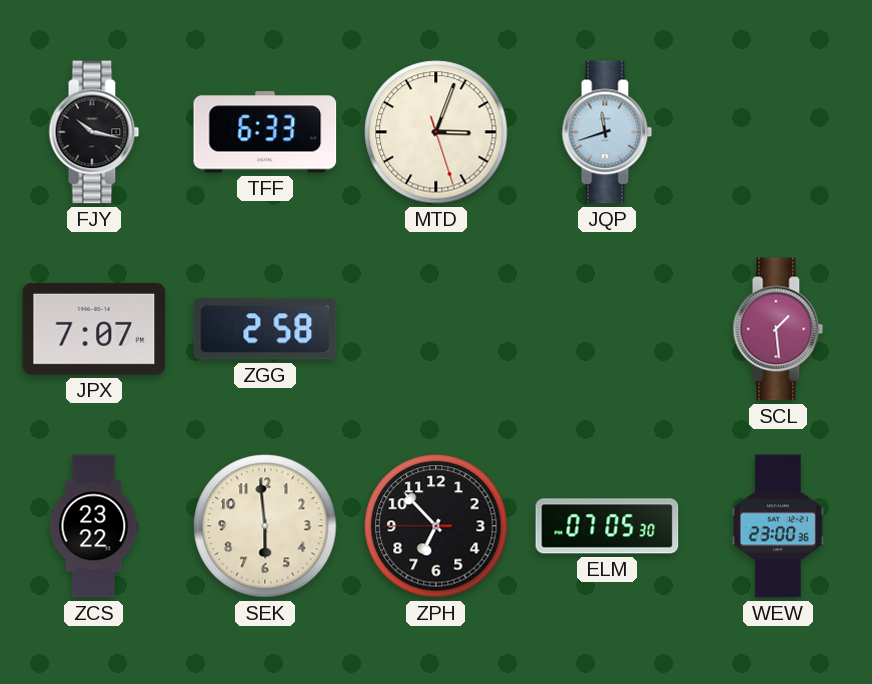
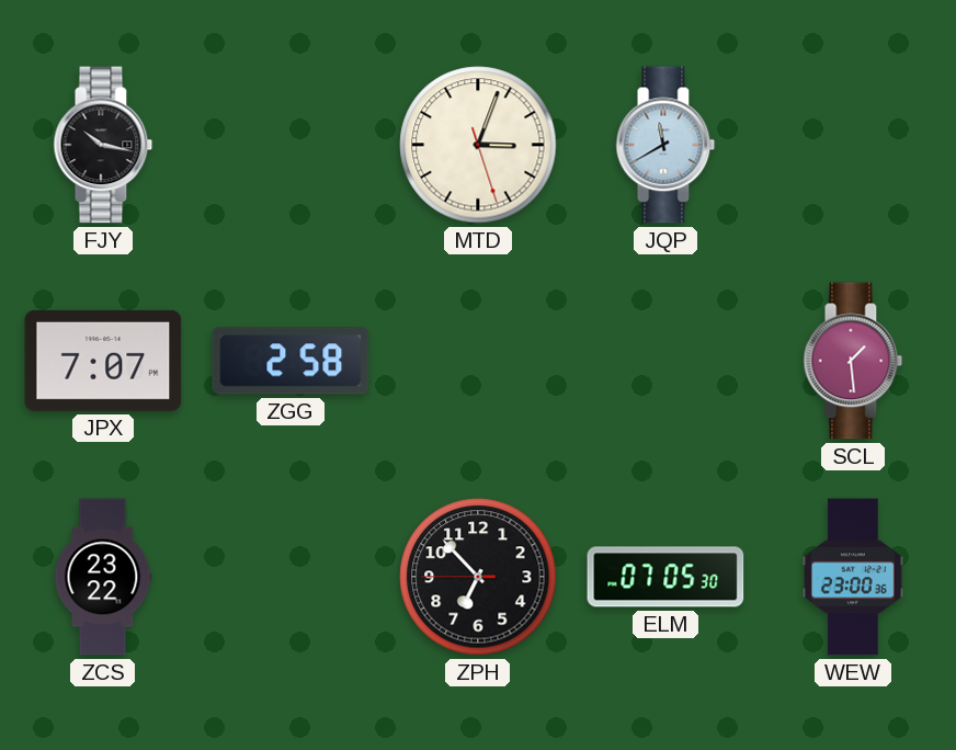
TFF: 6:33 -> none
JQP: 11:42 -> 11:40
SEK: 5:59 -> none
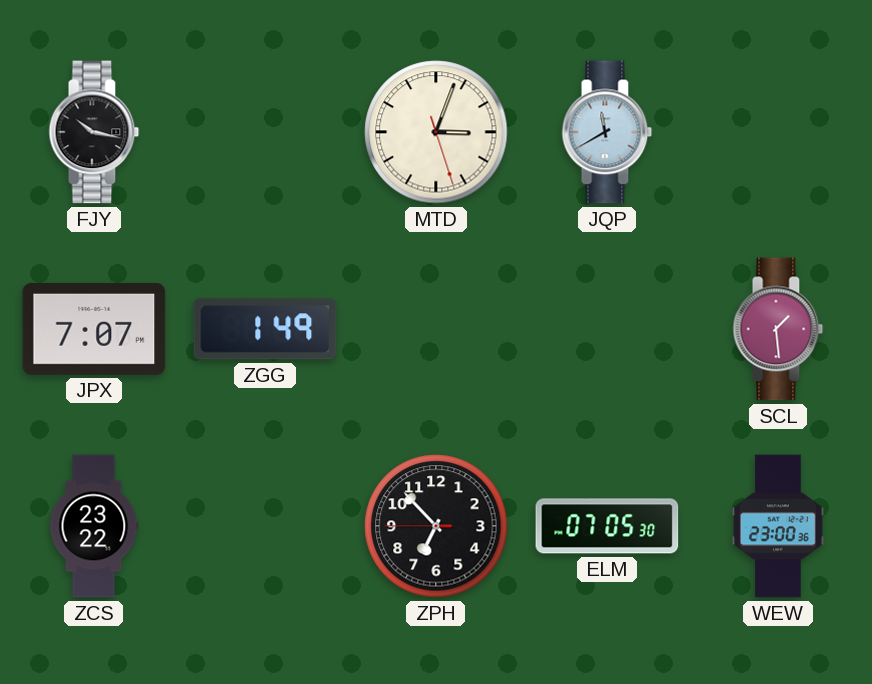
ZGG: 2:58 -> 1:49
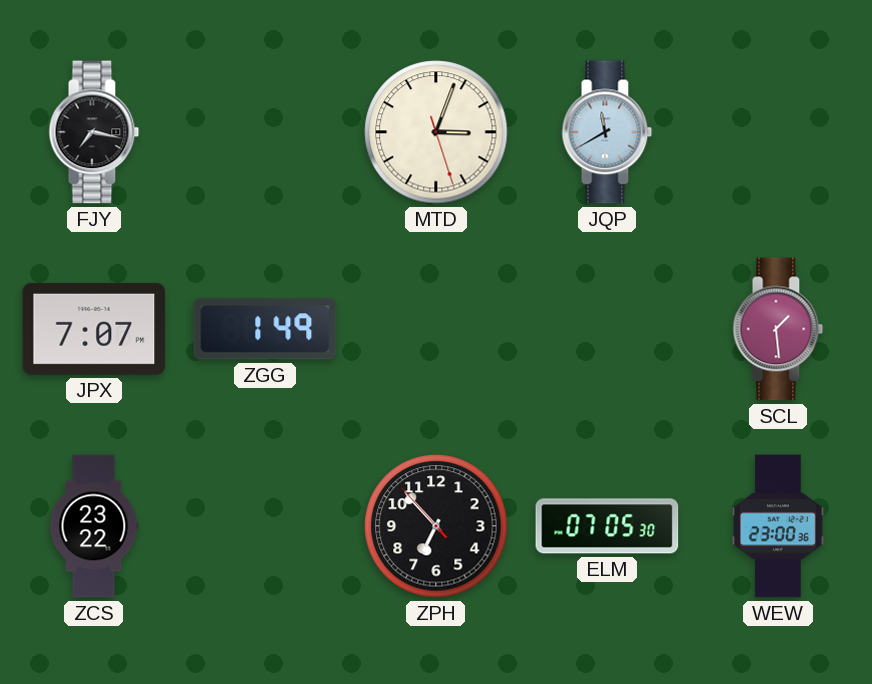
FJY: 10:17 -> 7:17
ZPH: 6:52:45 -> 6:52:53
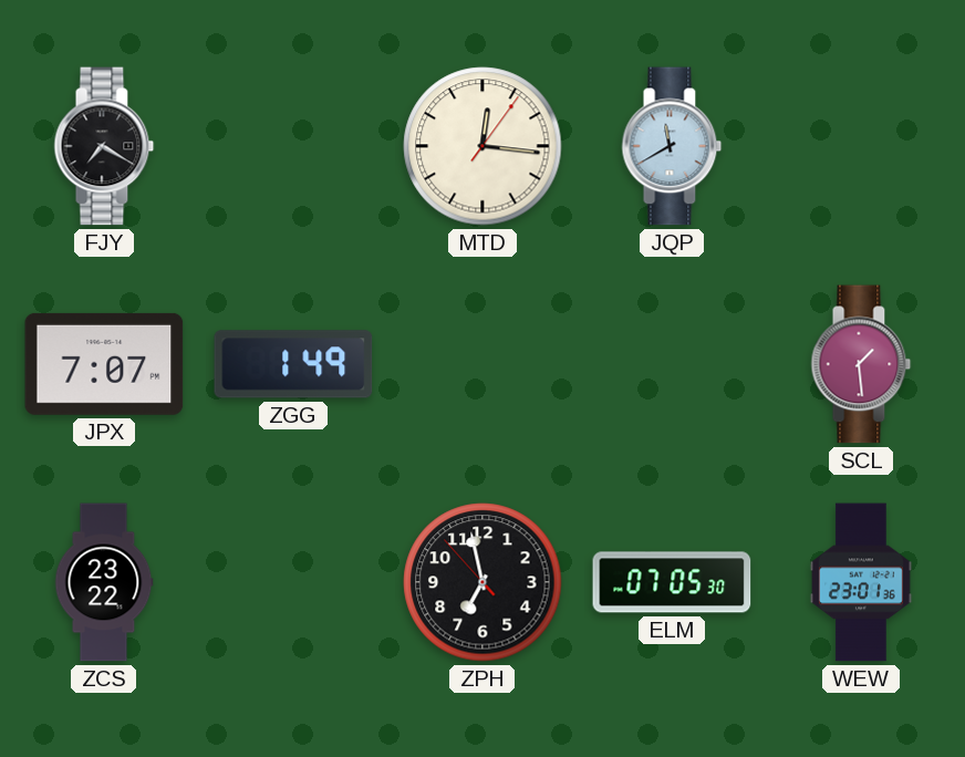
FJY: 7:17 -> 7:20
MTD: 3:03 -> 12:16
ZPH: 6:52 -> 6:57
WEW: 23:00 -> 23:01
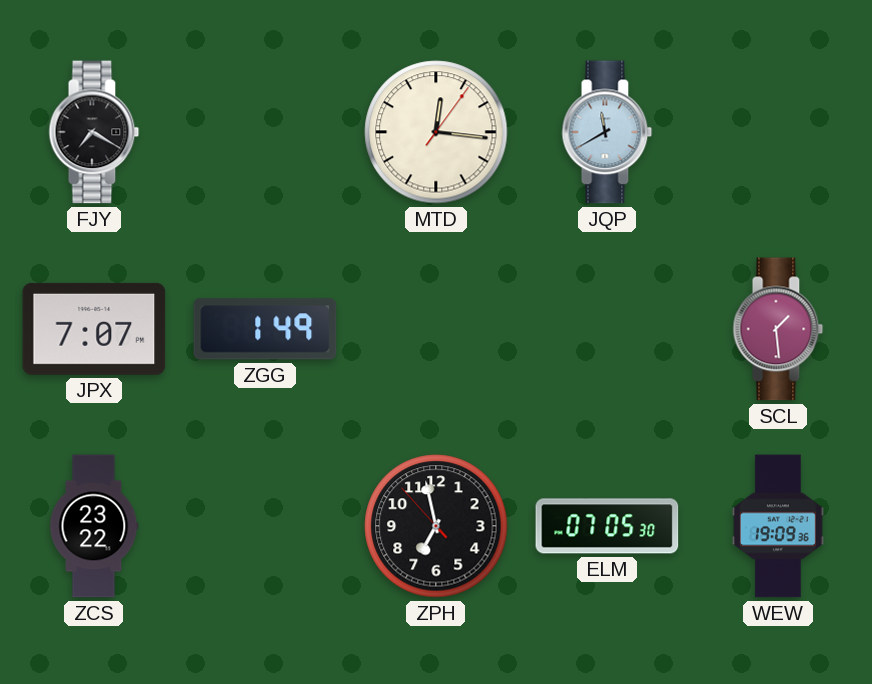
WEW: 23:01 -> 19:09
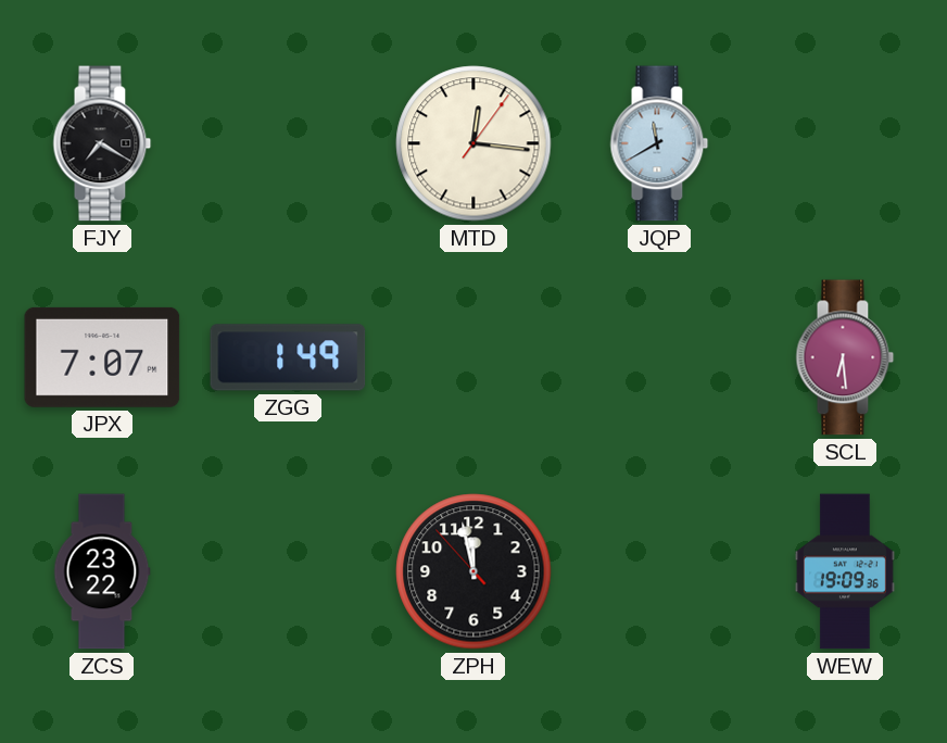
SCL: 1:29 -> 6:29
ZPH: 6:57 -> 11:57
ELM: 07:05 -> none
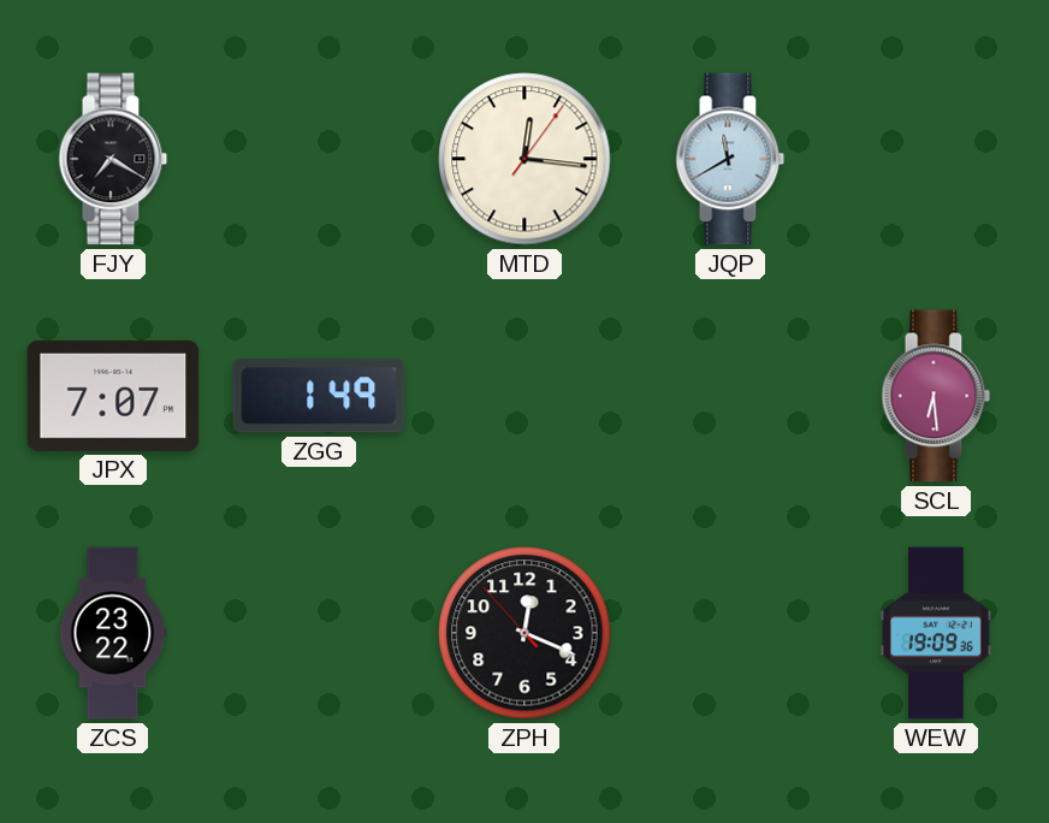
ZPH: 11:57 -> 12:18
